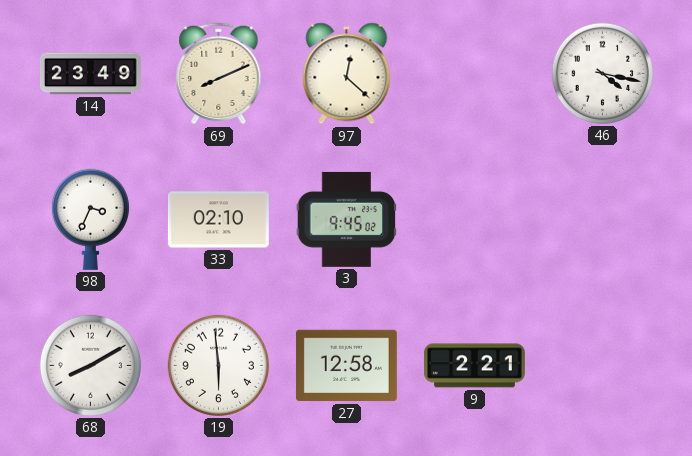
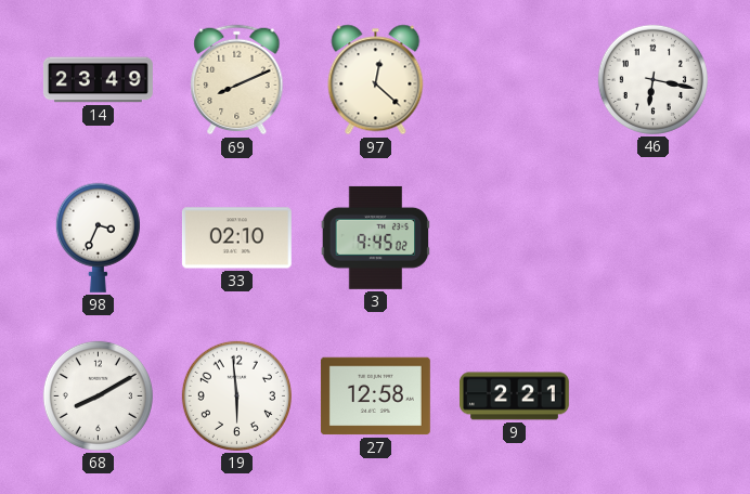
46: 4:17 -> 6:17
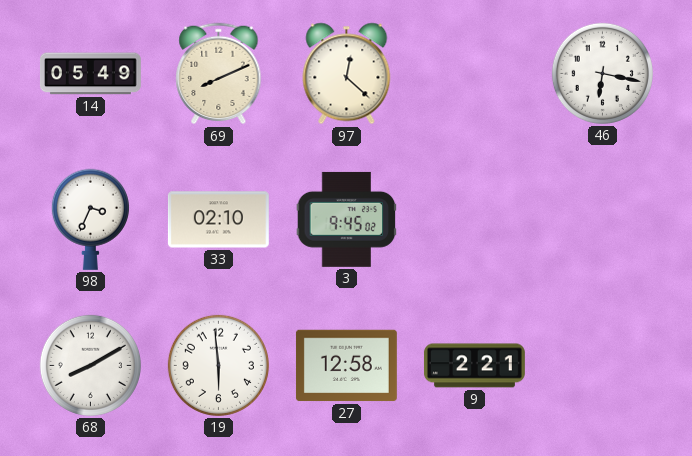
14: 23:49 -> 05:49
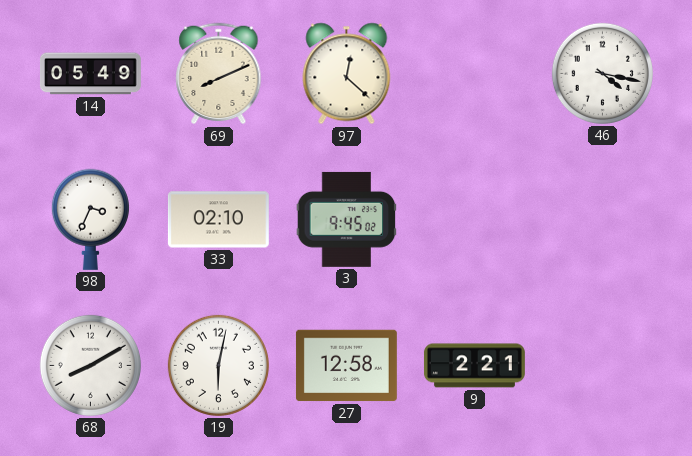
46: 6:17 -> 4:17
19: 5:59 -> 6:02
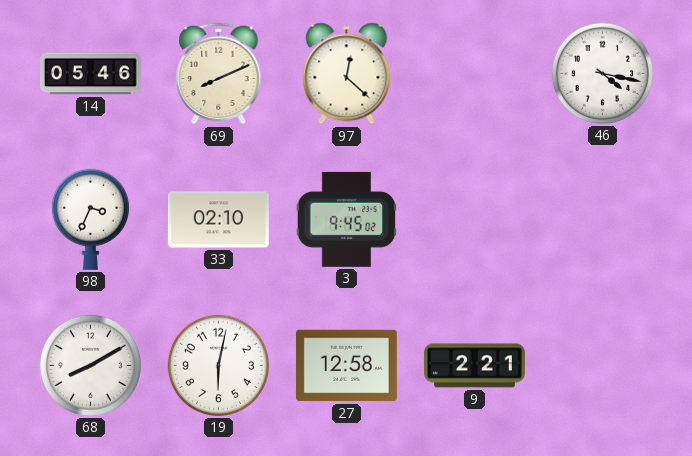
14: 05:49 -> 05:46
